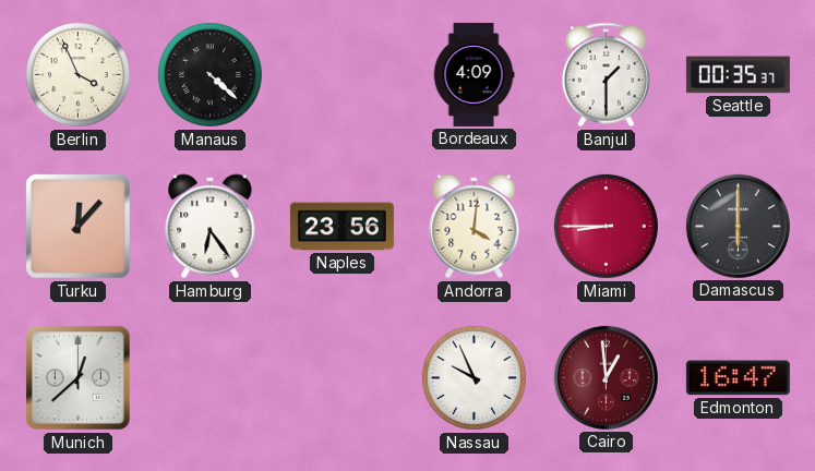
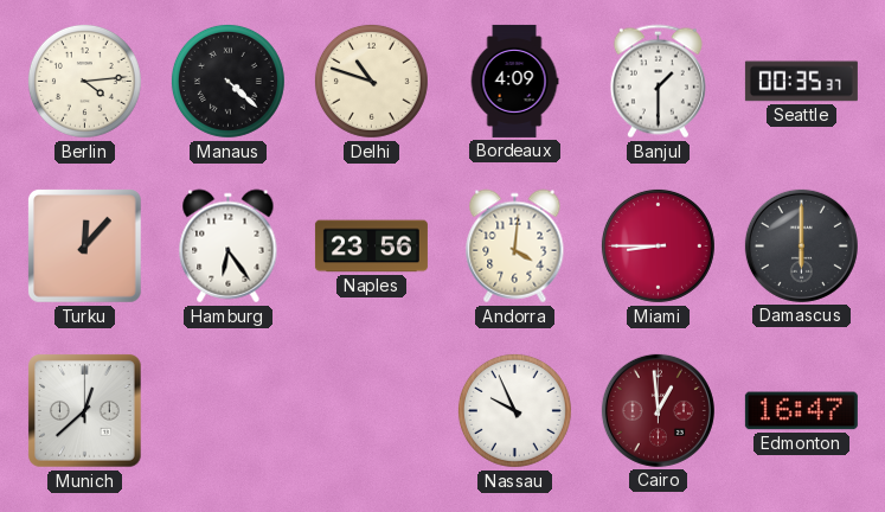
Berlin: 3:56 -> 4:14
Delhi: none -> 10:48
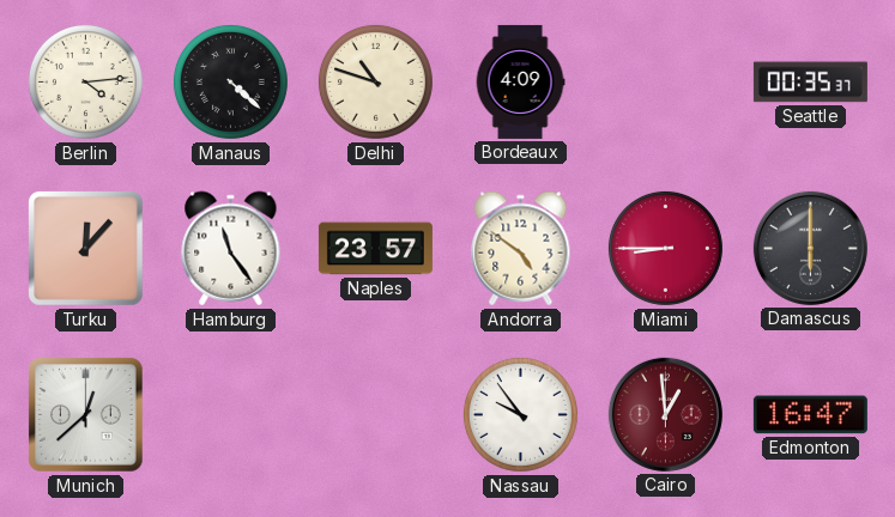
Banjul: 1:30 -> none
Hamburg: 6:24 -> 11:24
Naples: 23:56 -> 23:57
Andorra: 4:01 -> 4:51
Nassau: 9:56 -> 9:54
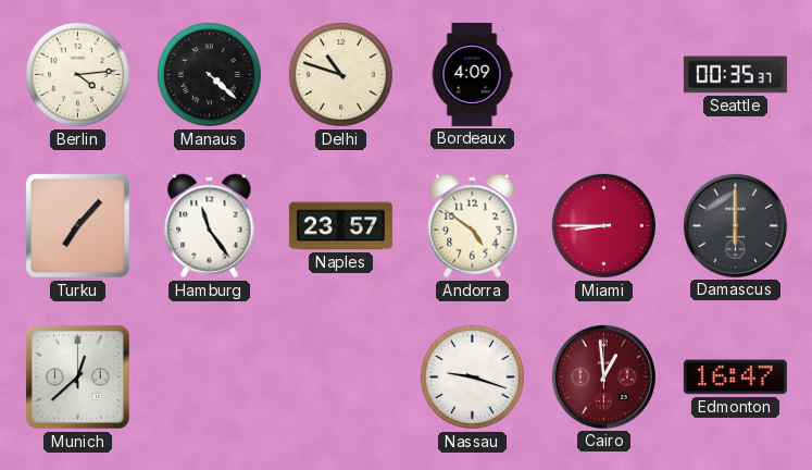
Turku: 12:07 -> 7:07
Nassau: 9:54 -> 9:18
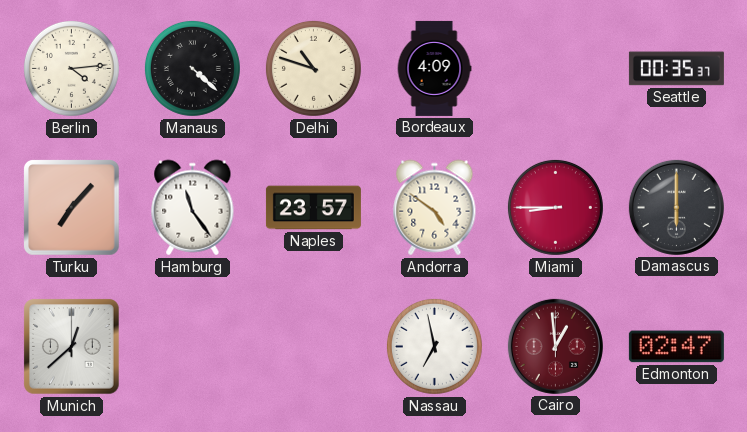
Nassau: 9:18 -> 6:58
Edmonton: 16:47 -> 02:47
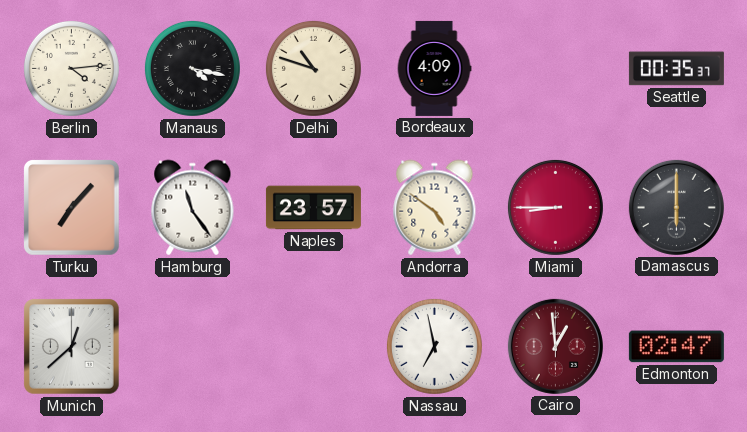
Manaus: 4:22 -> 4:17
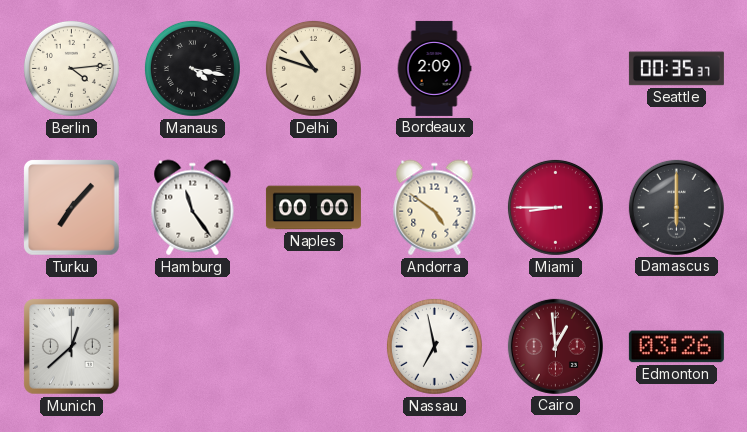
Bordeaux: 4:09 -> 2:09
Naples: 23:57 -> 00:00
Edmonton: 02:47 -> 03:26
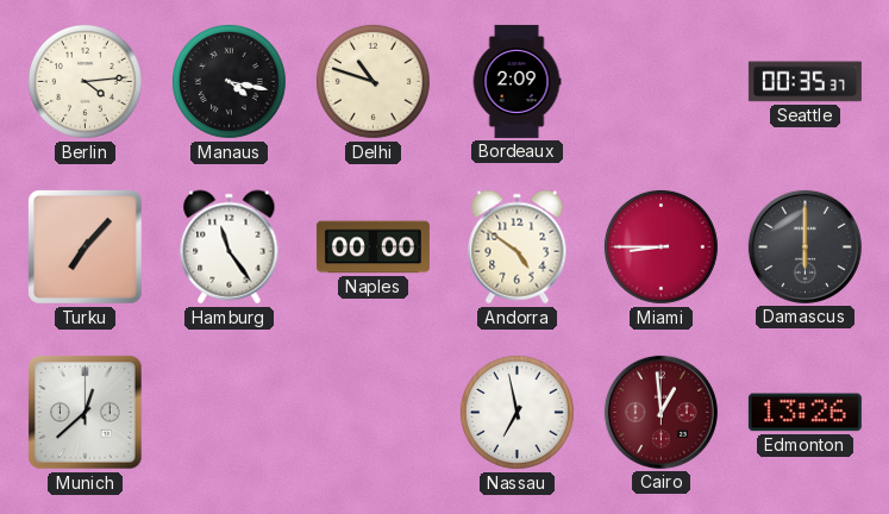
Edmonton: 03:26 -> 13:26
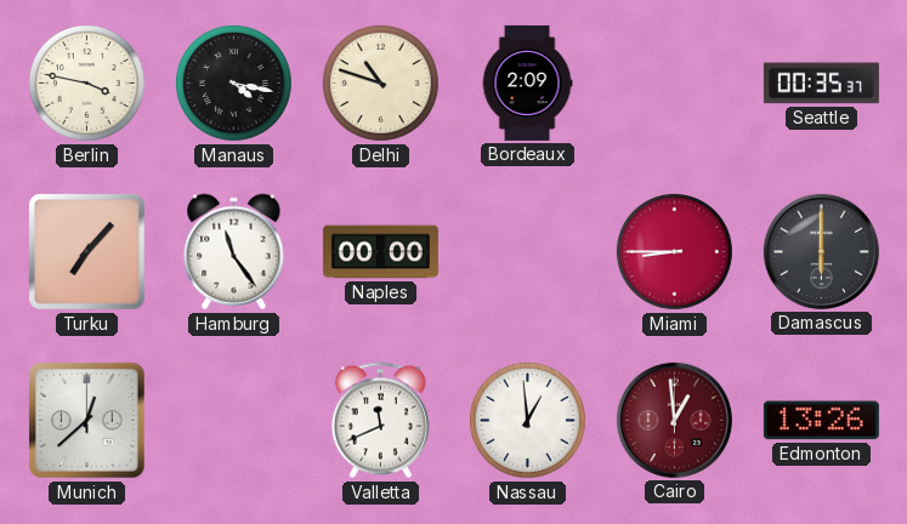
Berlin: 4:14 -> 3:47
Andorra: 4:51 -> none
Valletta: none -> 11:41
Nassau: 6:58 -> 12:59
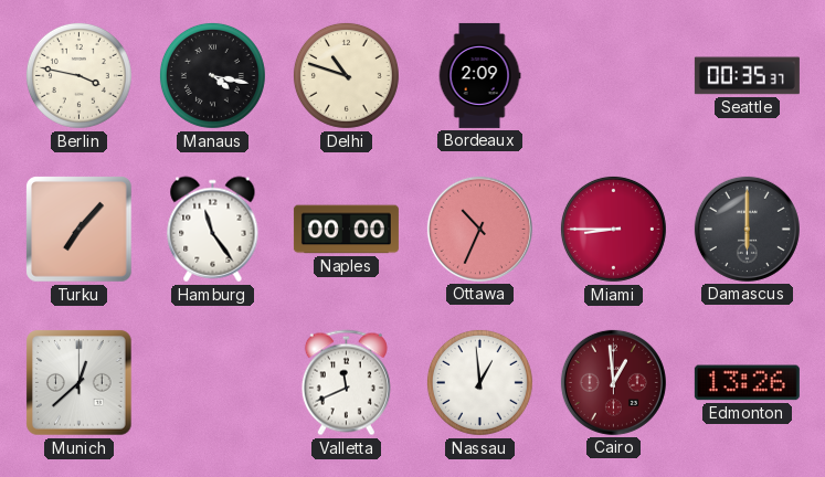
Ottawa: none -> 10:34
